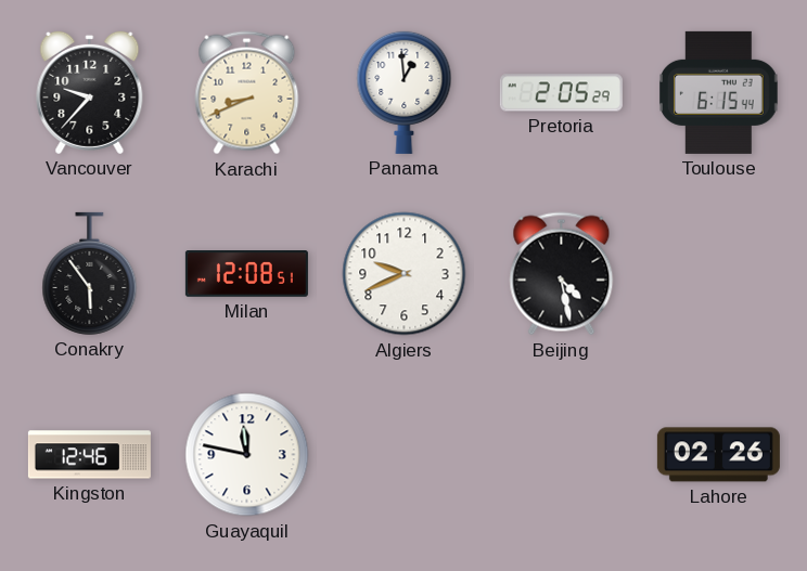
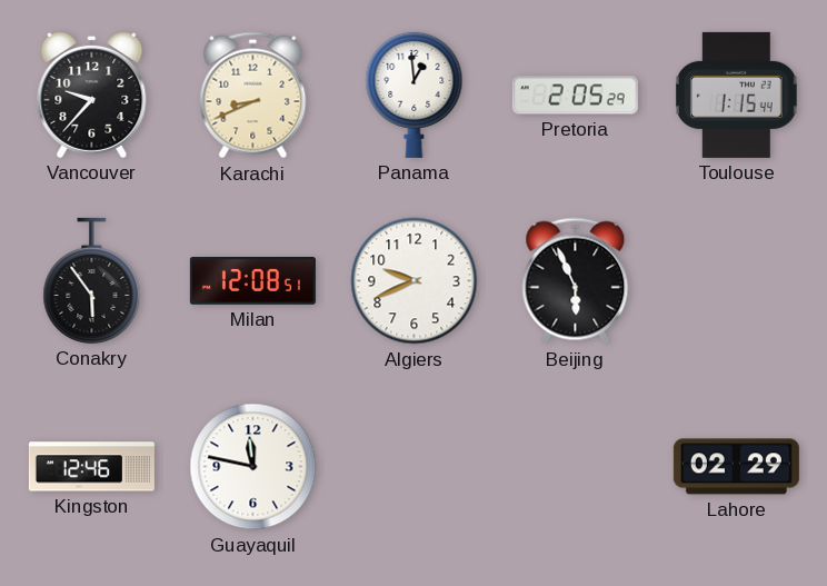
Toulouse: 6:15 -> 1:15
Beijing: 4:28 -> 5:56
Lahore: 02:26 -> 02:29
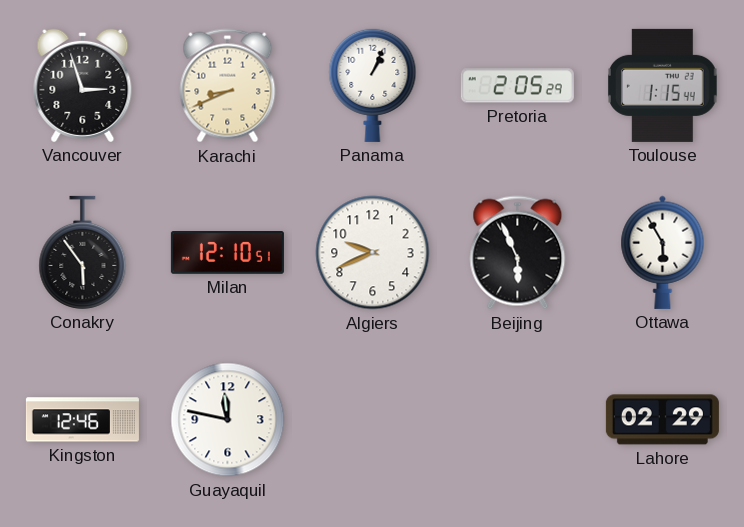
Vancouver: 9:37 -> 2:57
Panama: 12:59 -> 1:04
Milan: 12:08 -> 12:10
Ottawa: none -> 5:55
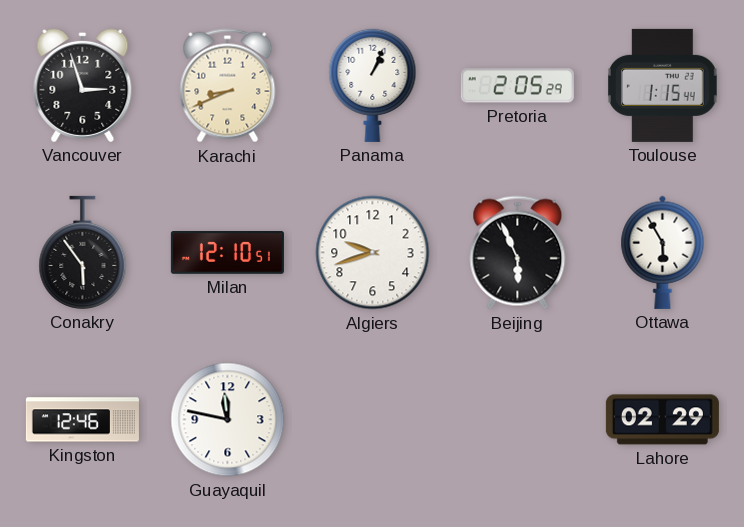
Algiers: 9:41 -> 9:42
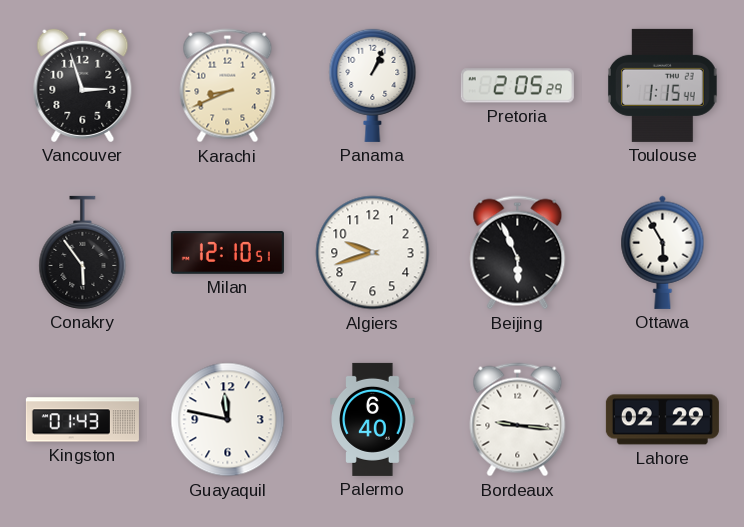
Kingston: 12:46 -> 01:43
Palermo: none -> 6:40
Bordeaux: none -> 9:16
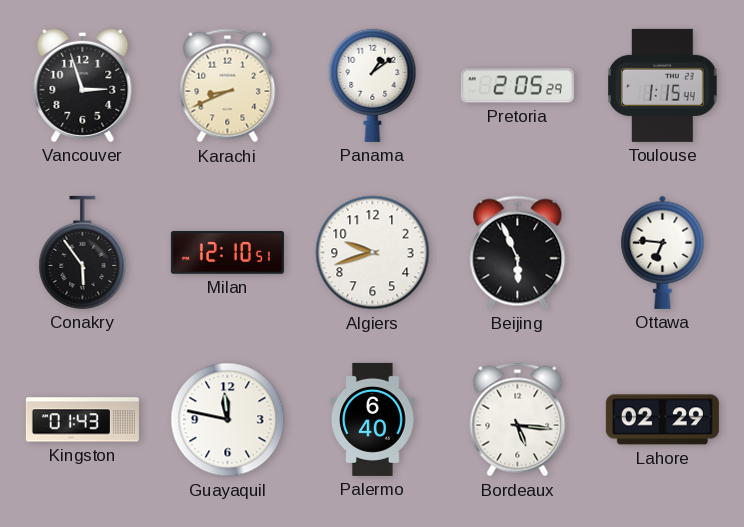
Panama: 1:04 -> 1:09
Ottawa: 5:55 -> 6:46
Bordeaux: 9:16 -> 5:16
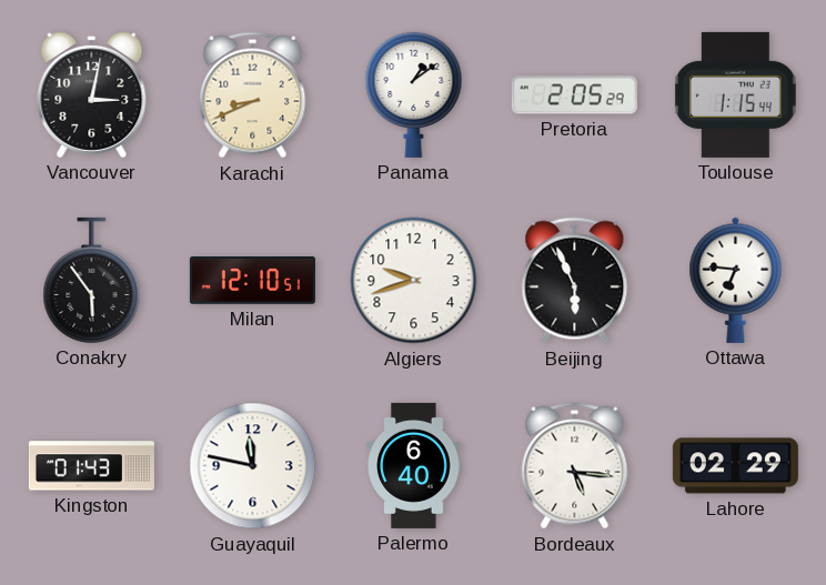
Vancouver: 2:57 -> 3:02
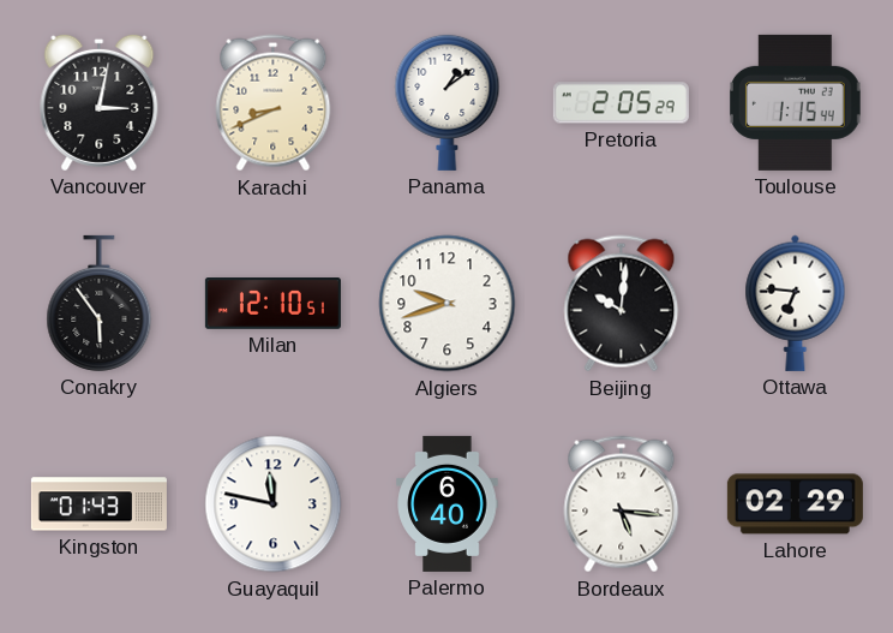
Beijing: 5:56 -> 10:01
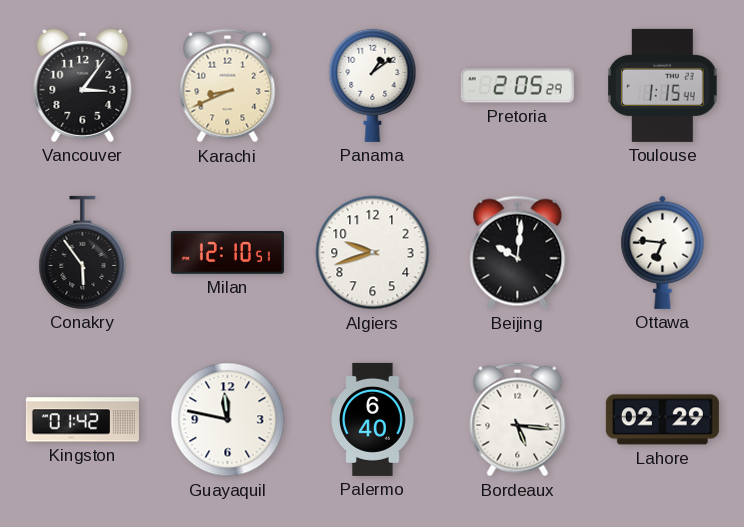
Vancouver: 3:02 -> 3:06
Kingston: 01:43 -> 01:42
